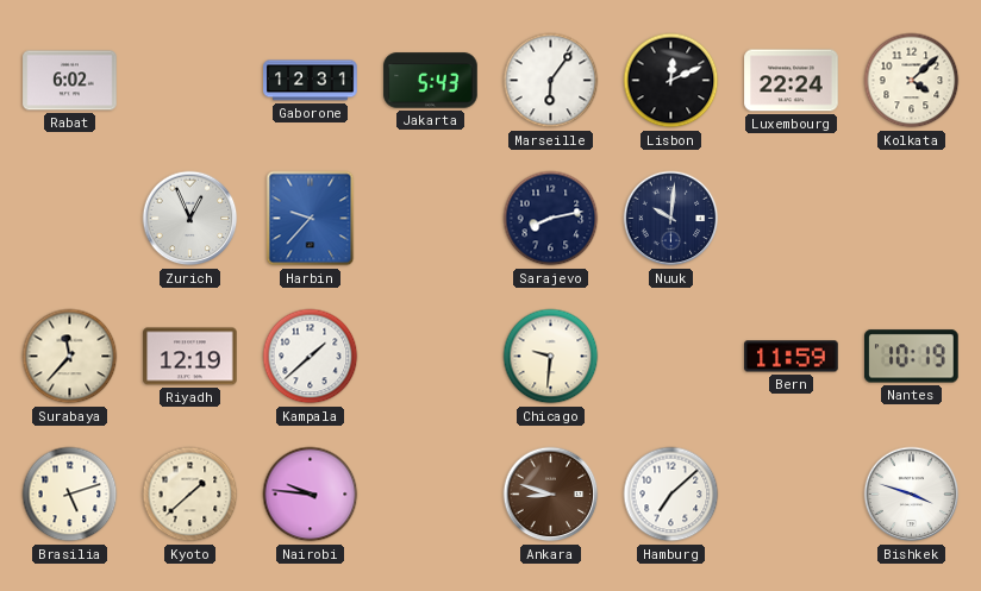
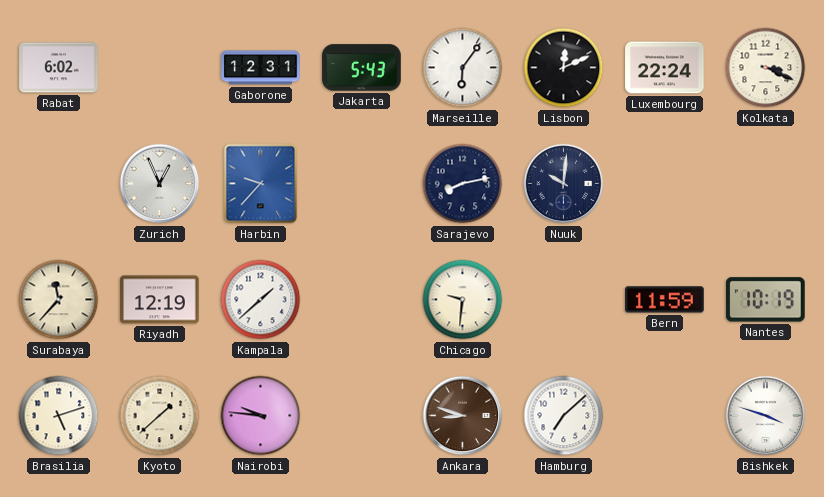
Kolkata: 4:08 -> 3:19
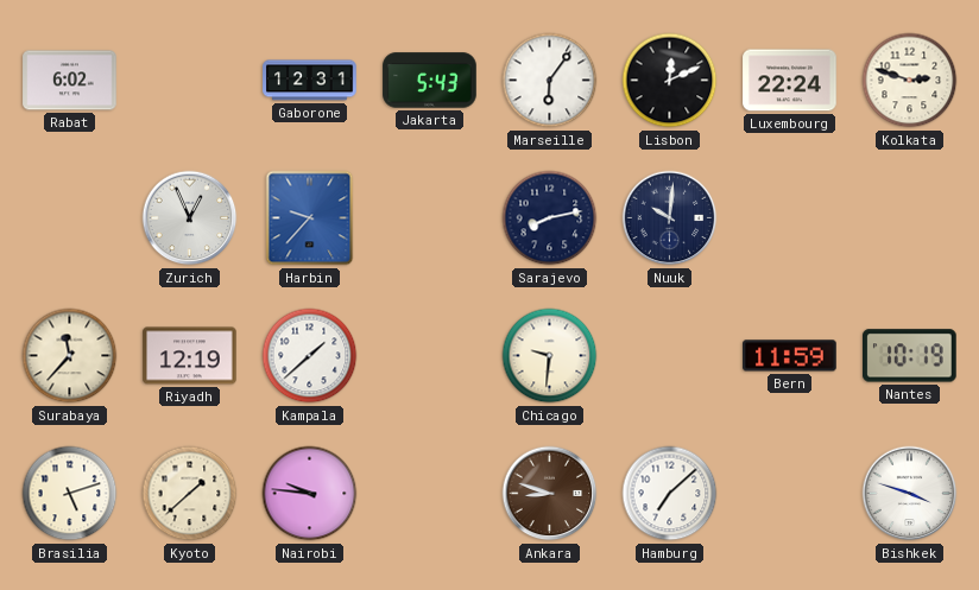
Kolkata: 3:19 -> 2:48
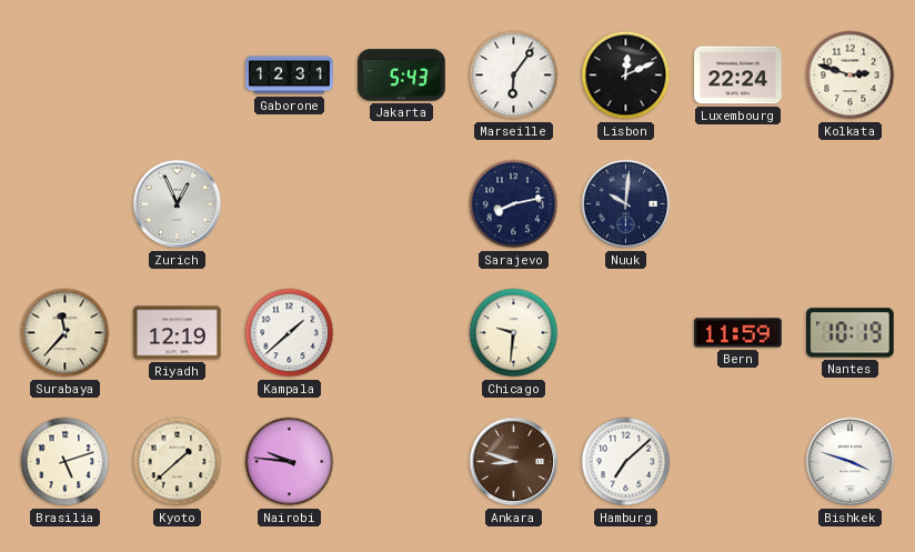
Rabat: 6:02 -> none
Harbin: 9:37 -> none
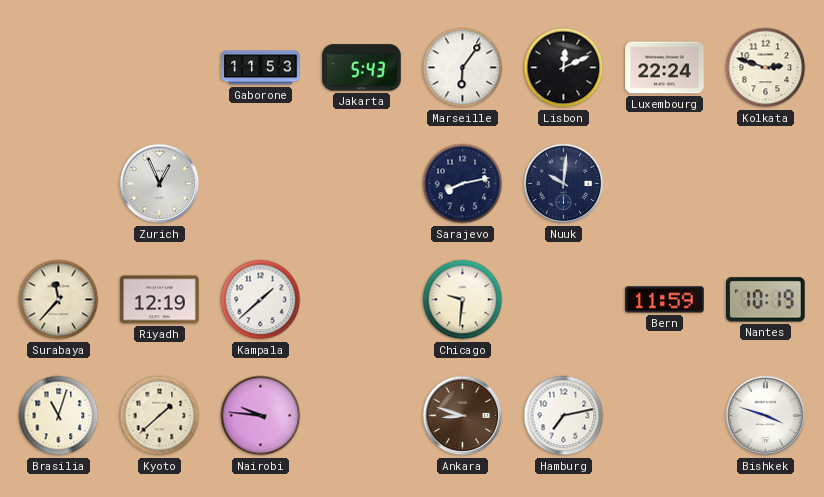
Gaborone: 12:31 -> 11:53
Brasilia: 5:12 -> 11:03
Hamburg: 7:08 -> 7:13
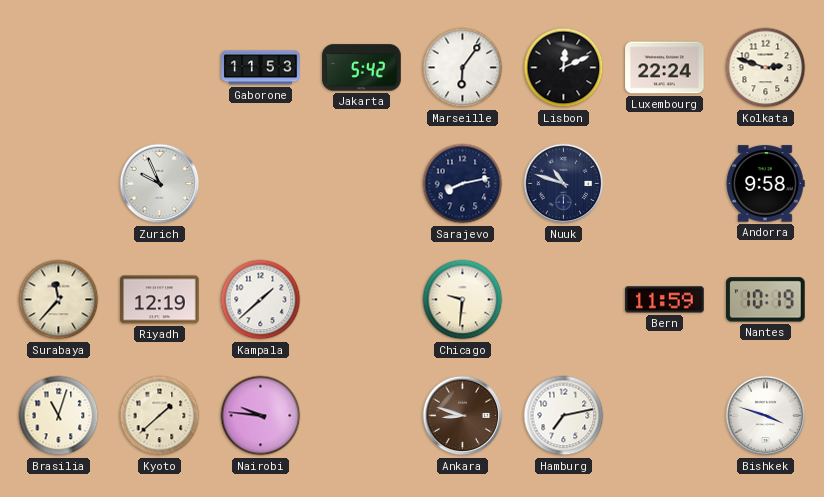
Jakarta: 5:43 -> 5:42
Zurich: 12:56 -> 9:56
Nuuk: 10:01 -> 10:48
Andorra: none -> 9:58
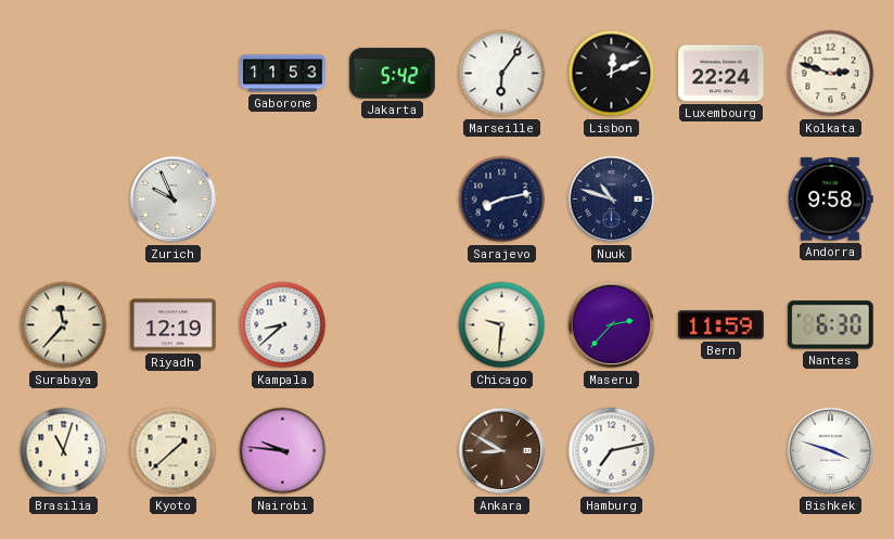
Kampala: 1:38 -> 8:38
Maseru: none -> 2:37
Nantes: 10:19 -> 6:30
Ankara: 8:48 -> 8:50
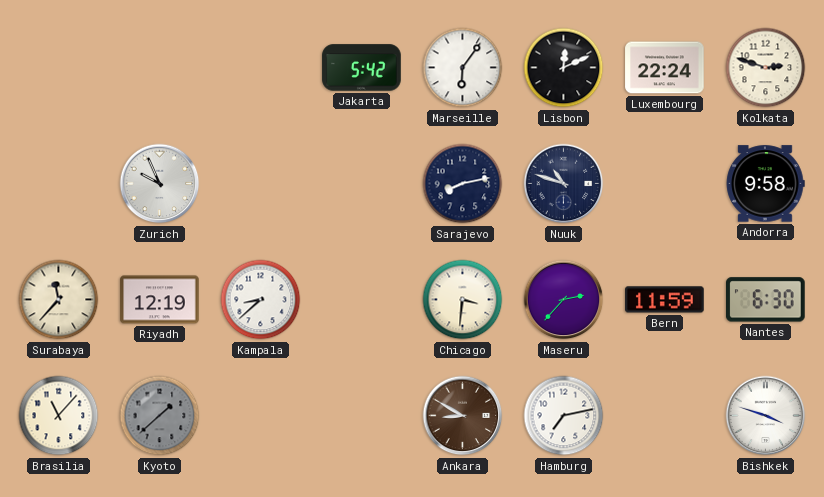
Gaborone: 11:53 -> none
Chicago: 9:31 -> 3:31
Brasilia: 11:03 -> 11:07
Kyoto dial: cream -> grey
Nairobi: 9:46 -> none
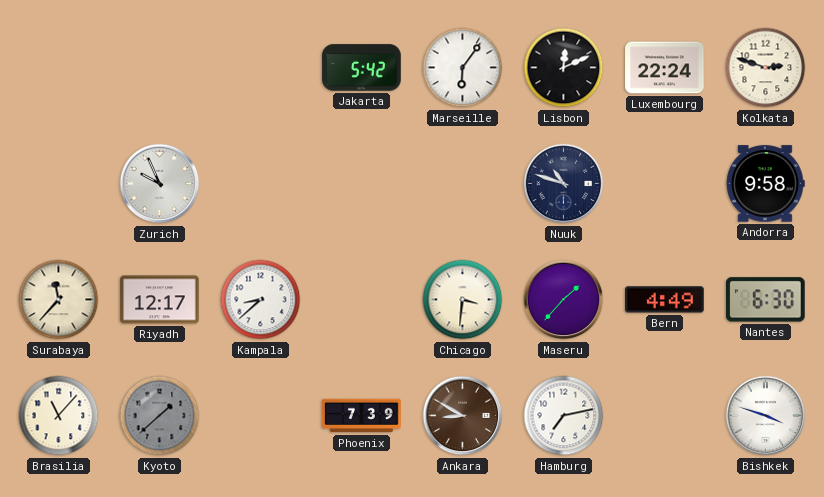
Sarajevo: 8:13 -> none
Riyadh: 12:19 -> 12:17
Maseru: 2:37 -> 1:37
Bern: 11:59 -> 4:49
Phoenix: none -> 7:39
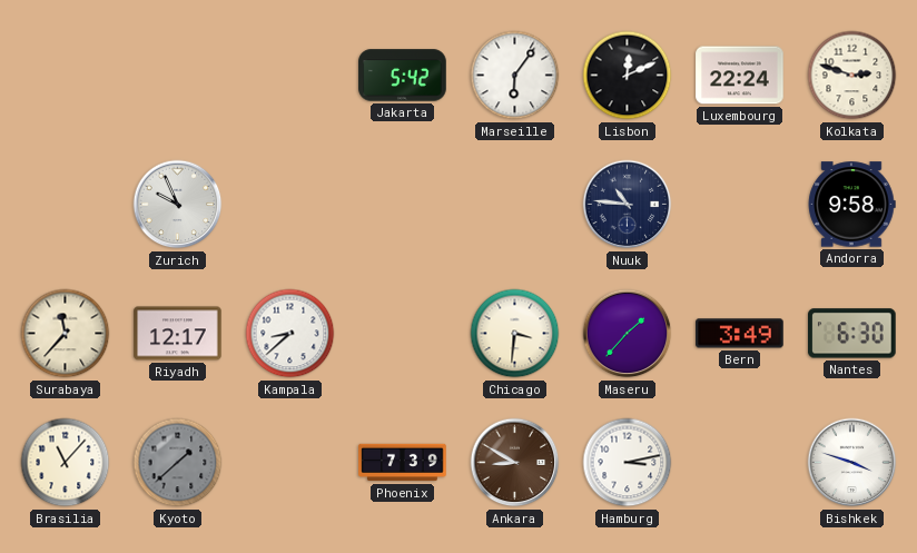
Nuuk: 10:48 -> 10:46
Bern: 4:49 -> 3:49
Hamburg: 7:13 -> 3:13
